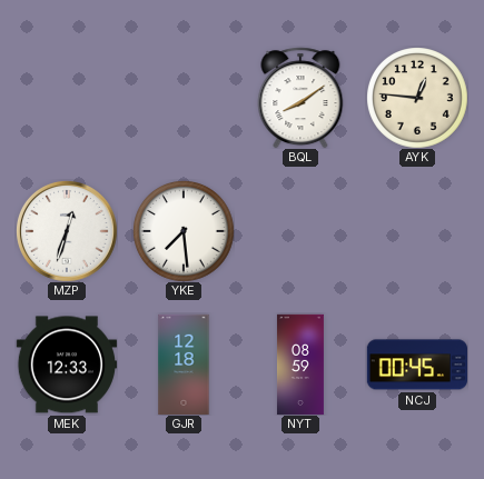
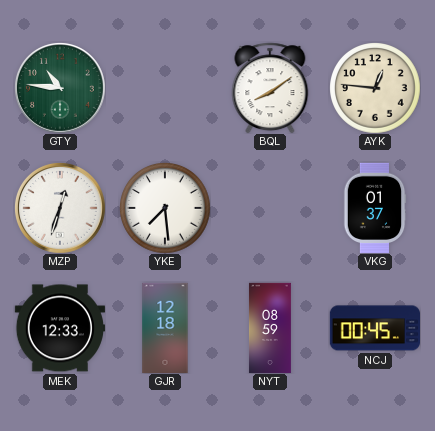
GTY: none -> 10:46
VKG: none -> 01:37
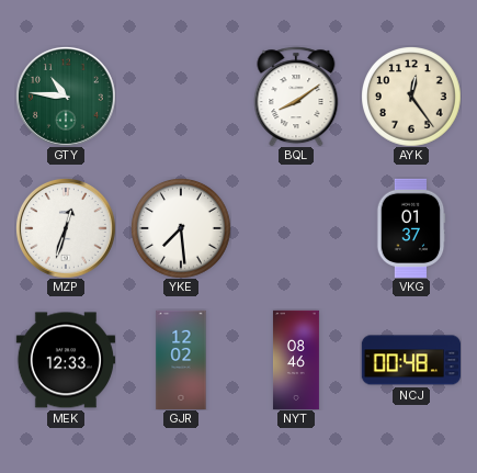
AYK: 12:46 -> 12:24
GJR: 12:18 -> 12:02
NYT: 08:59 -> 08:46
NCJ: 00:45 -> 00:48
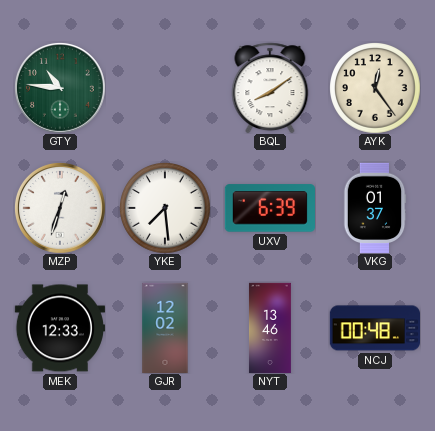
UXV: none -> 6:39
NYT: 08:46 -> 13:46
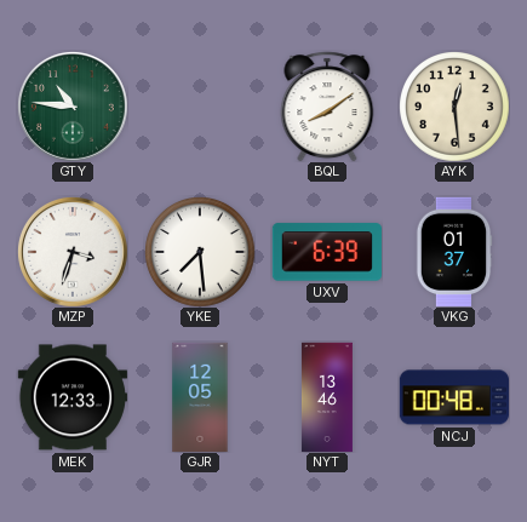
AYK: 12:24 -> 12:29
MZP: 12:33 -> 3:33
GJR: 12:02 -> 12:05
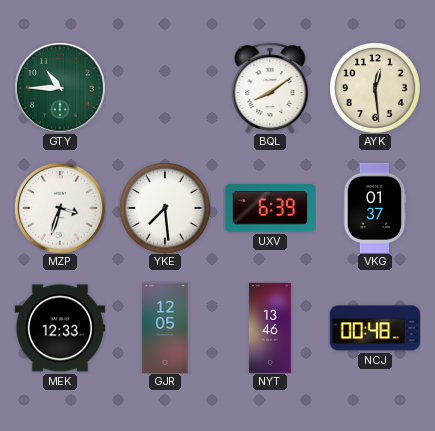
GTY: 10:46 -> 10:45
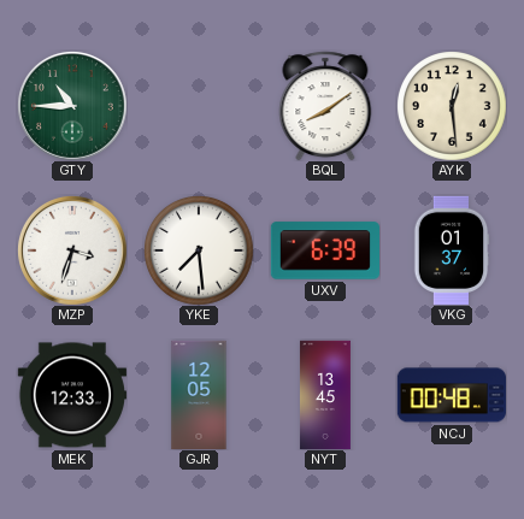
NYT: 13:46 -> 13:45
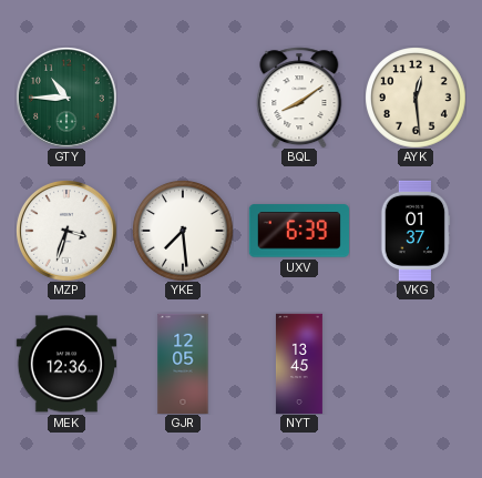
MEK: 12:33 -> 12:36
NCJ: 00:48 -> none
